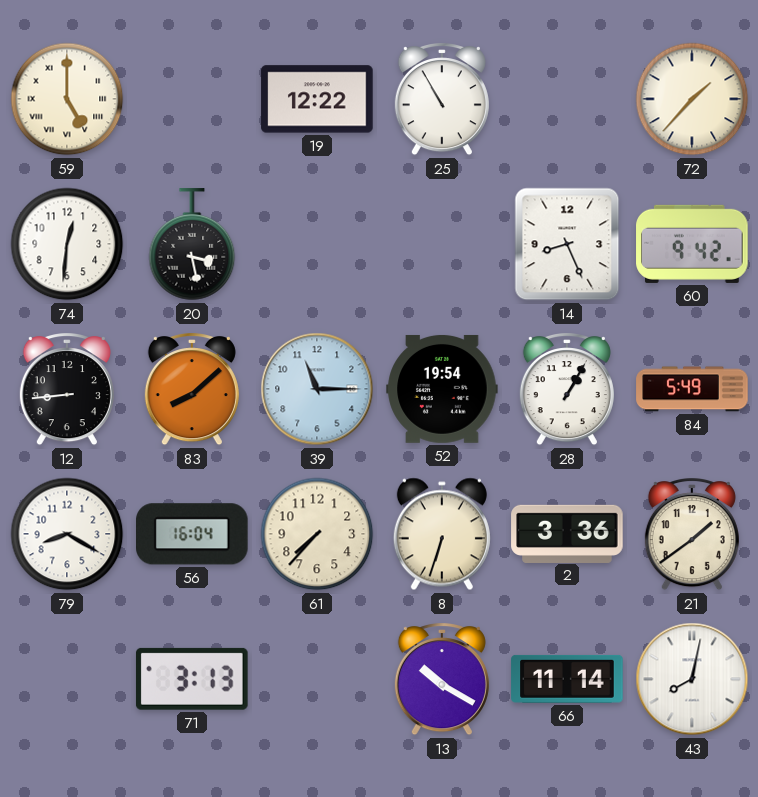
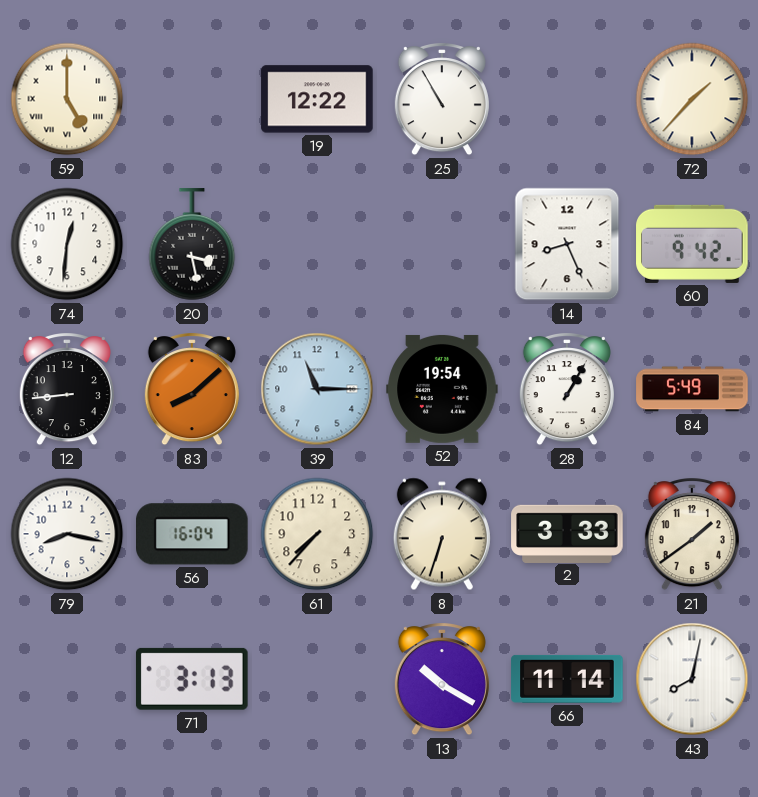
79: 8:20 -> 8:17
2: 3:36 -> 3:33
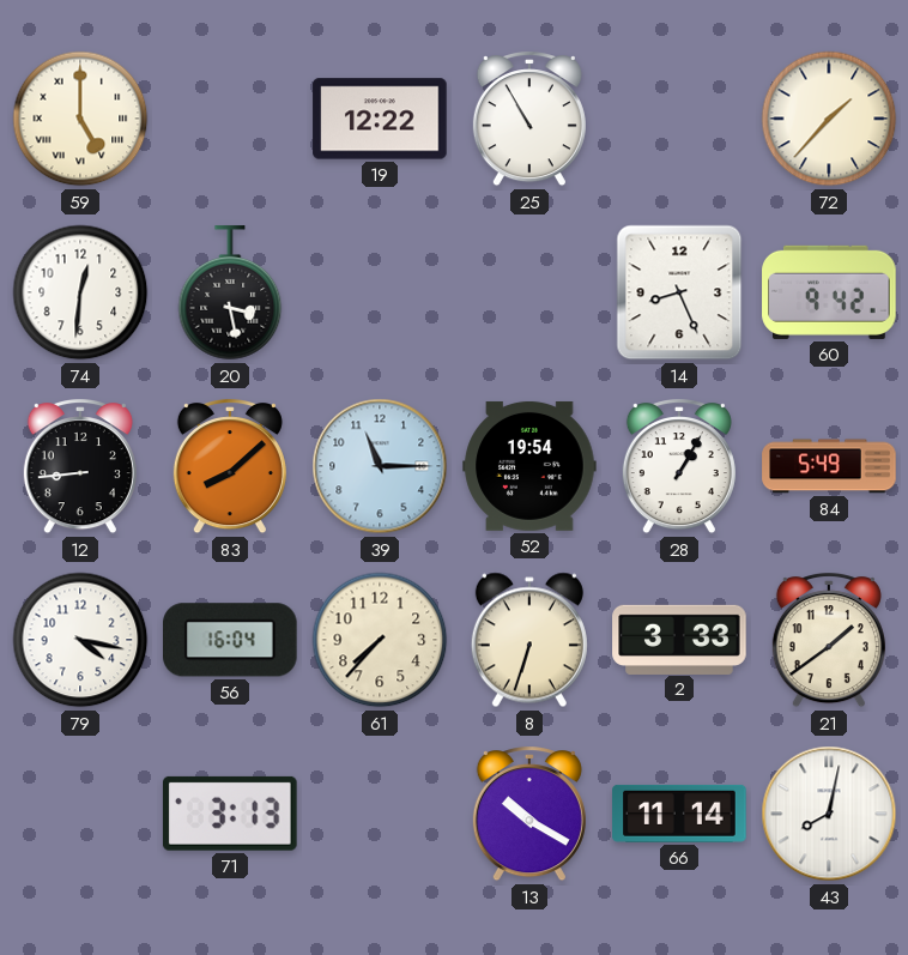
79: 8:17 -> 4:17
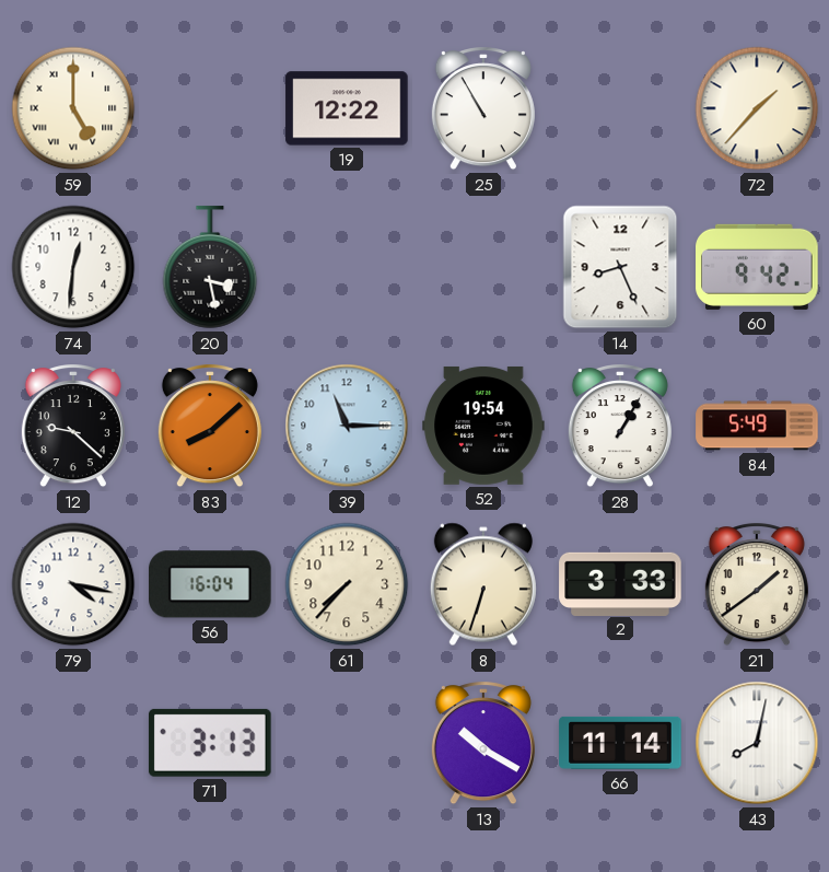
12: 8:44 -> 9:22
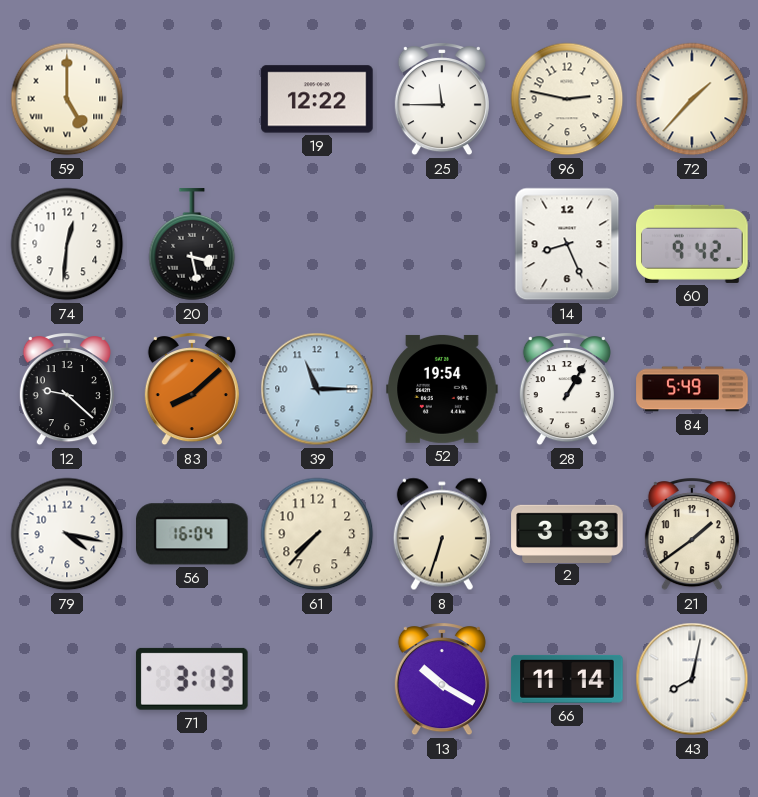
25: 10:55 -> 11:45
96: none -> 2:47
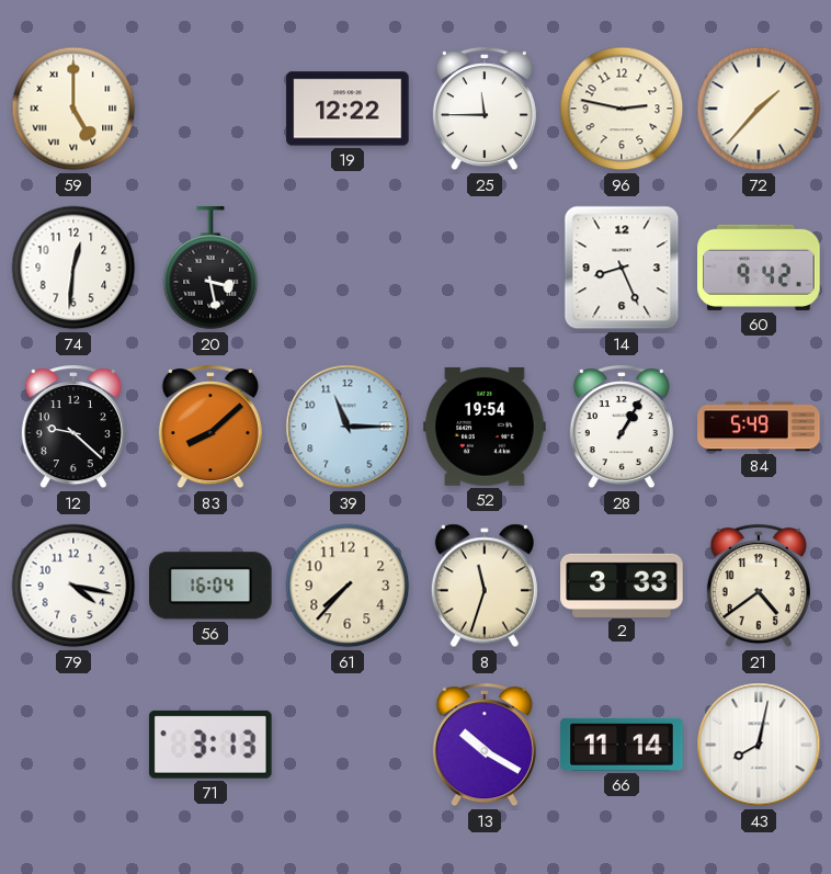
8: 6:33 -> 11:33
21: 1:39 -> 4:39
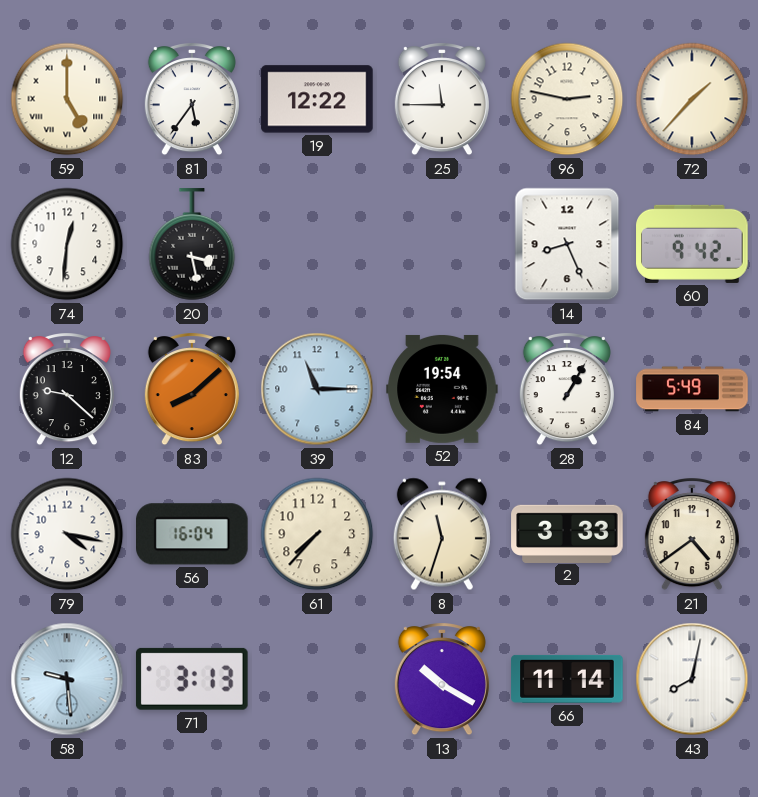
81: none -> 5:36
58: none -> 9:29
